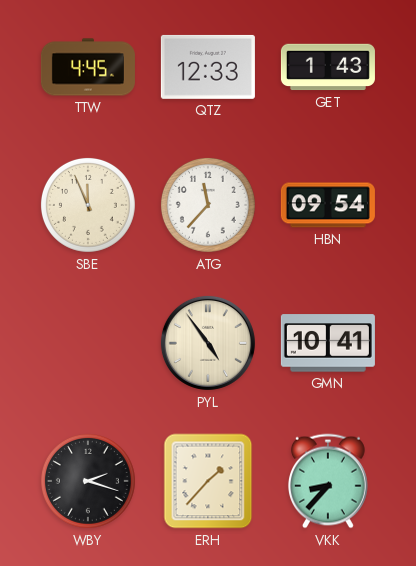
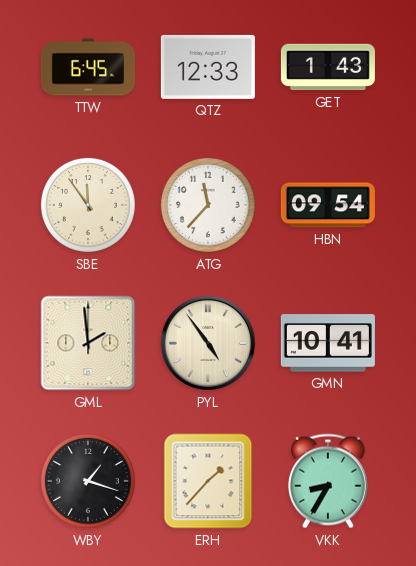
TTW: 4:45 -> 6:45
SBE: 11:56 -> 11:54
GML: none -> 1:59
WBY: 2:18 -> 1:18
VKK: 8:37 -> 8:35
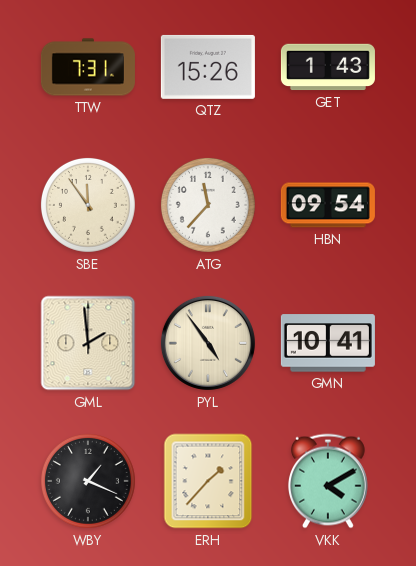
TTW: 6:45 -> 7:31
QTZ: 12:33 -> 15:26
WBY: 1:18 -> 1:19
VKK: 8:35 -> 4:10
